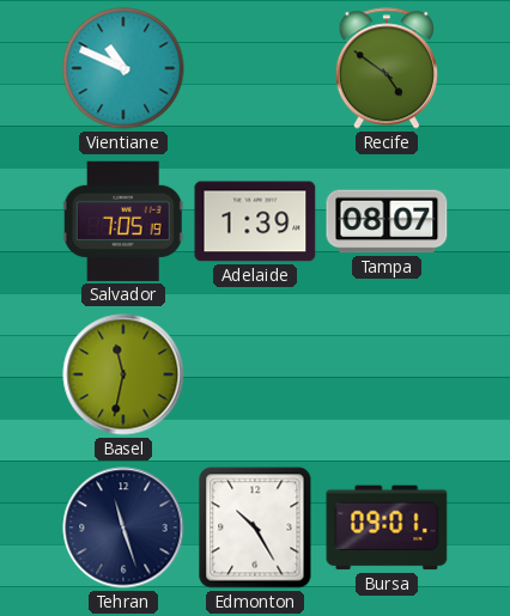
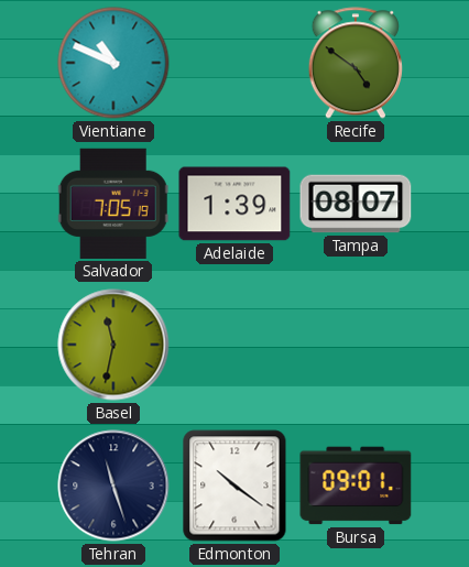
Edmonton: 10:25 -> 10:21
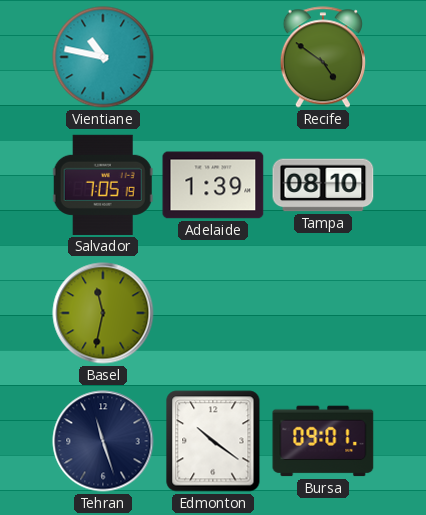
Vientiane: 10:49 -> 10:47
Tampa: 08:07 -> 08:10
